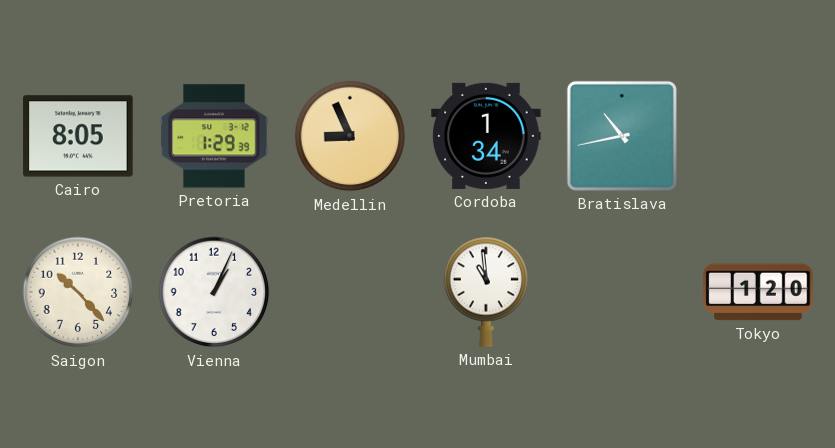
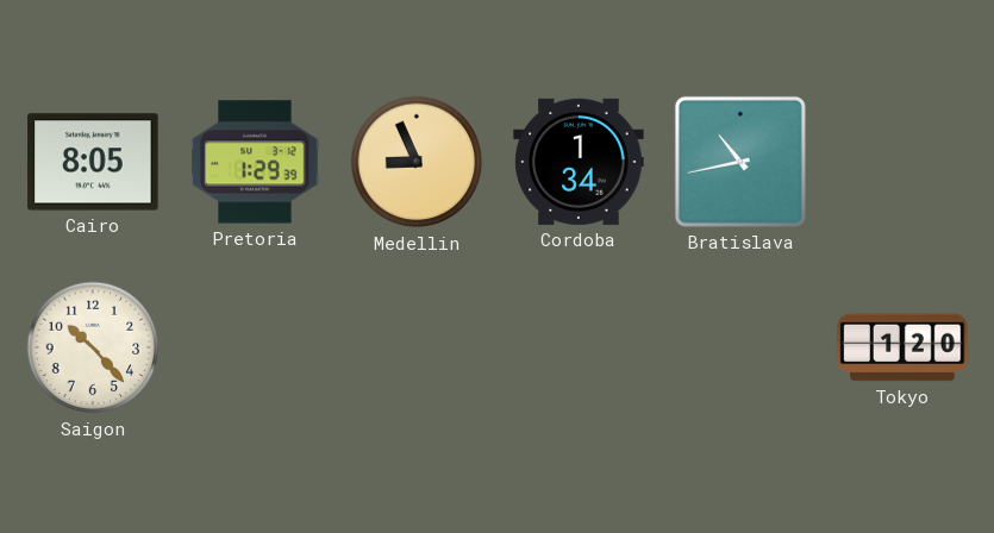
Vienna: 1:04 -> none
Mumbai: 10:59 -> none
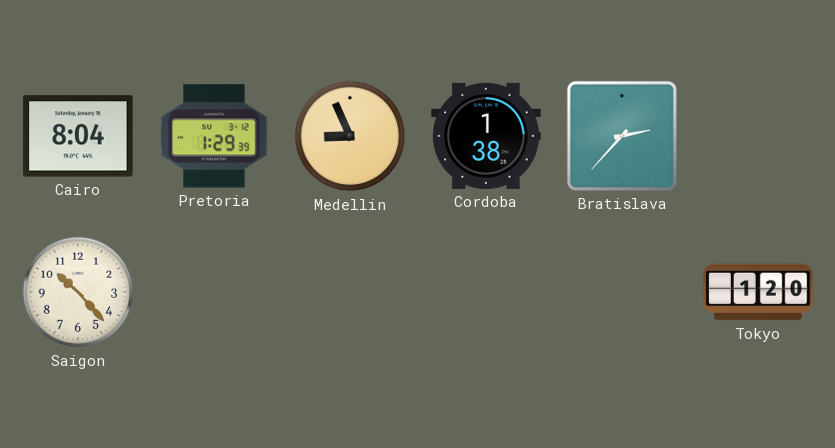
Cairo: 8:05 -> 8:04
Cordoba: 1:34 -> 1:38
Bratislava: 10:43 -> 2:37
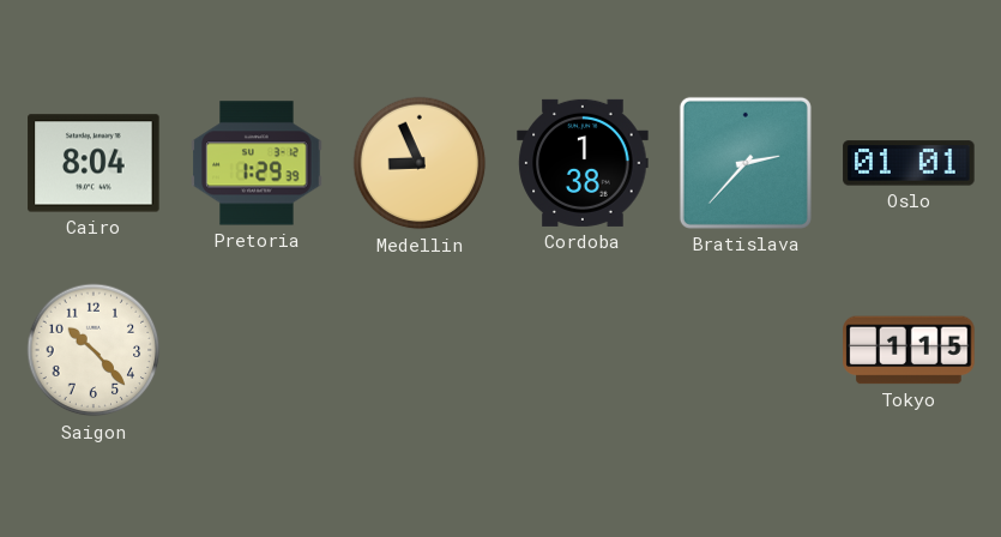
Oslo: none -> 01:01
Tokyo: 1:20 -> 1:15
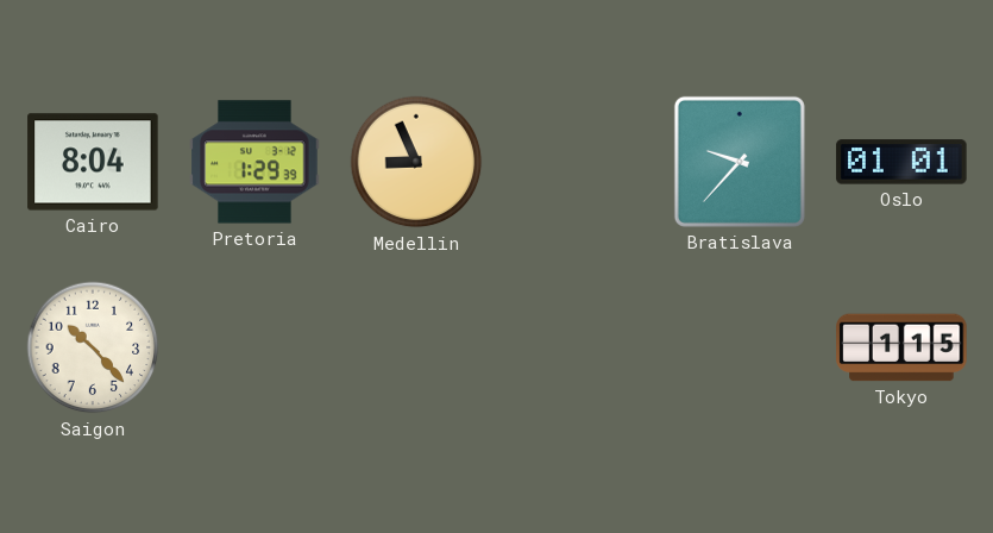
Cordoba: 1:38 -> none
Bratislava: 2:37 -> 9:37
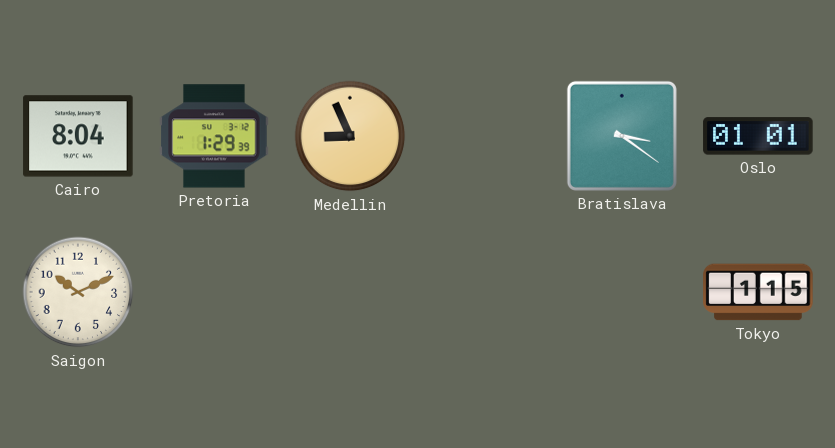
Bratislava: 9:37 -> 3:21
Saigon: 10:23 -> 10:11
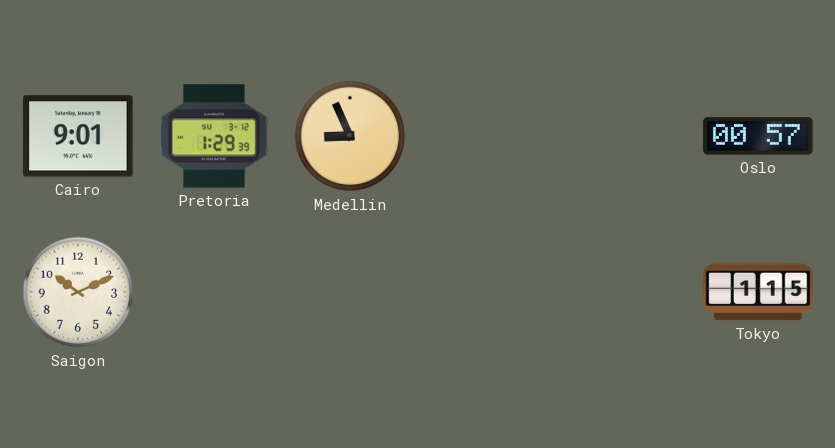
Cairo: 8:04 -> 9:01
Bratislava: 3:21 -> none
Oslo: 01:01 -> 00:57
